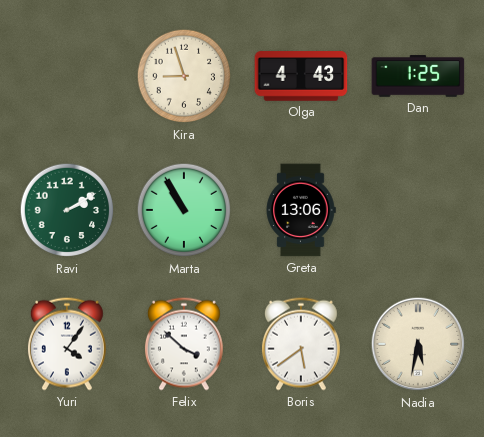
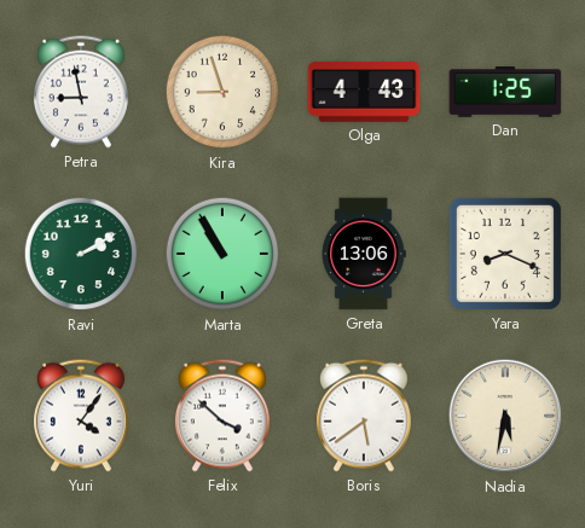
Petra: none -> 8:58
Yara: none -> 8:19
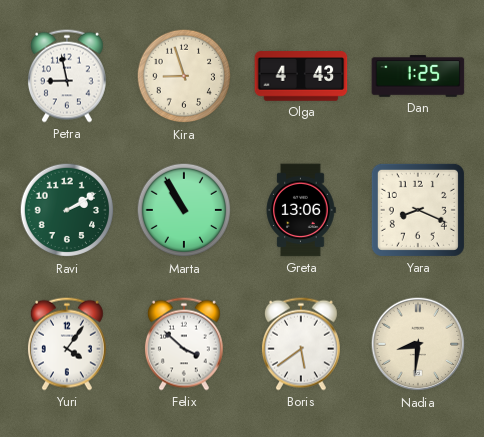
Nadia: 5:32 -> 8:31
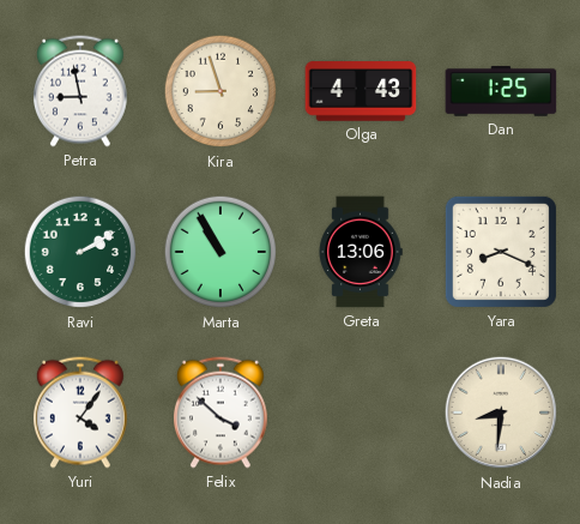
Boris: 5:39 -> none
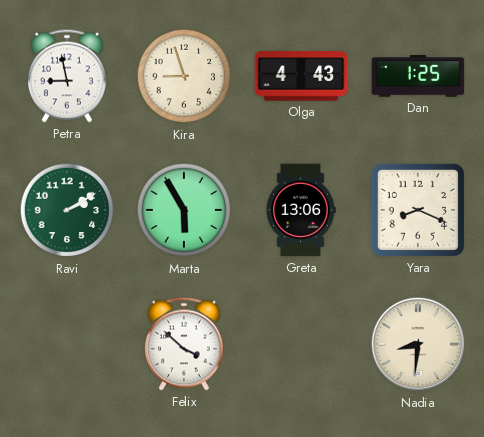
Marta: 10:55 -> 5:55
Yuri: 4:06 -> none
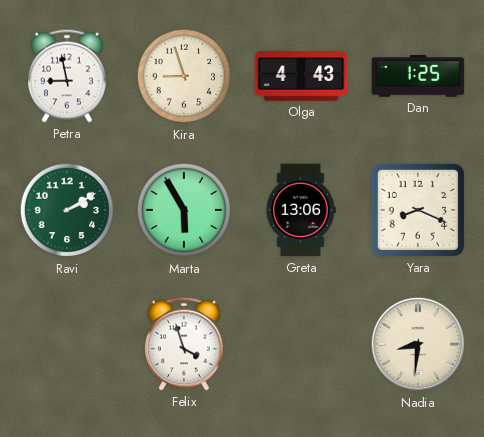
Felix: 3:52 -> 3:57
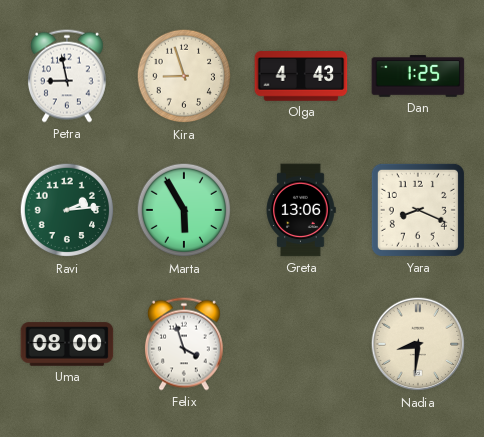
Ravi: 2:10 -> 2:14
Uma: none -> 08:00
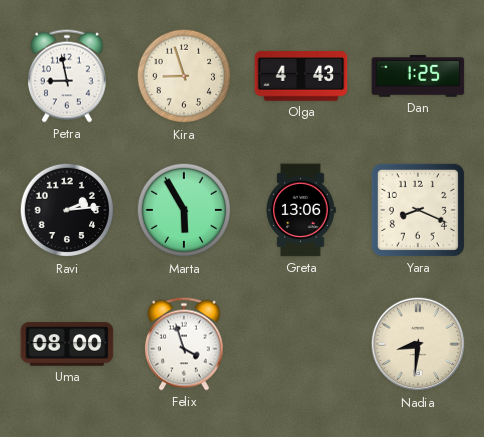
Ravi dial: green -> black
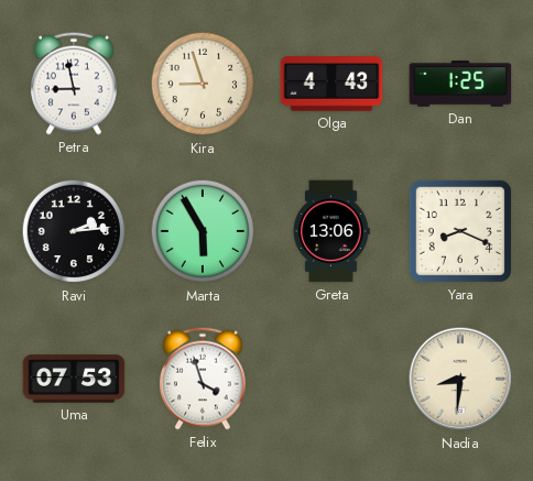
Uma: 08:00 -> 07:53
